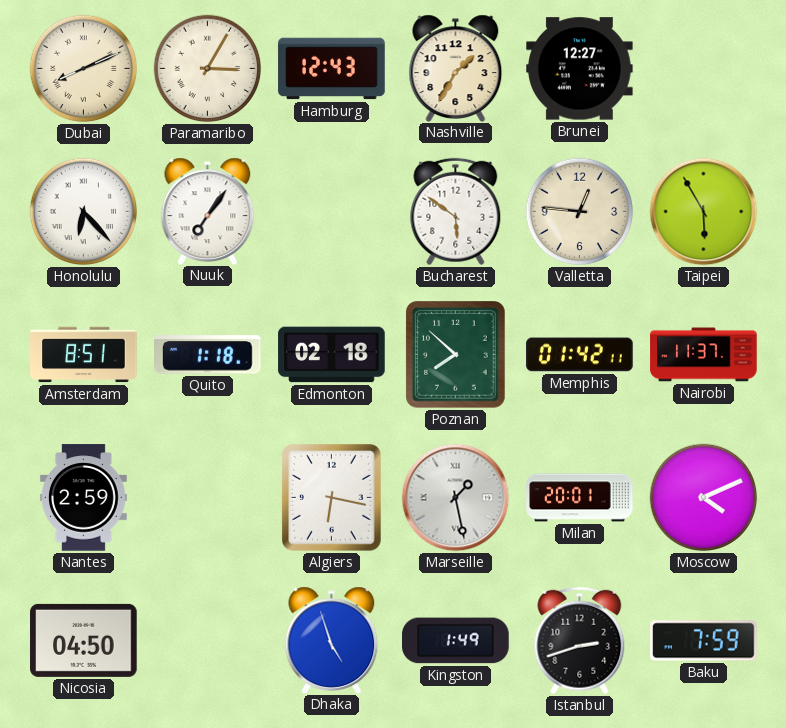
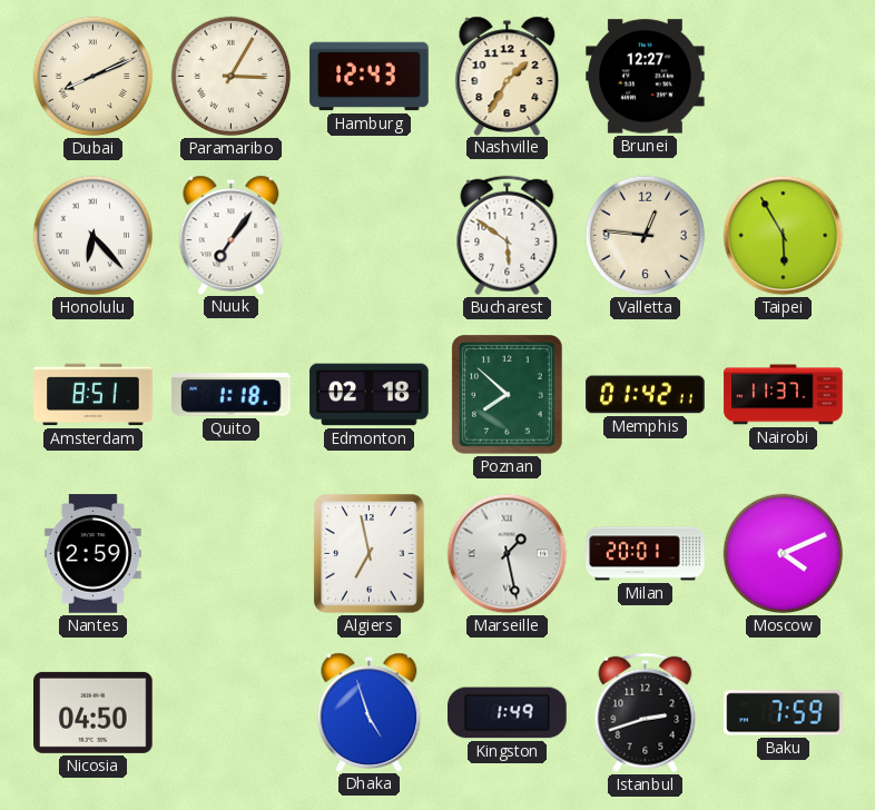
Algiers: 6:17 -> 6:58
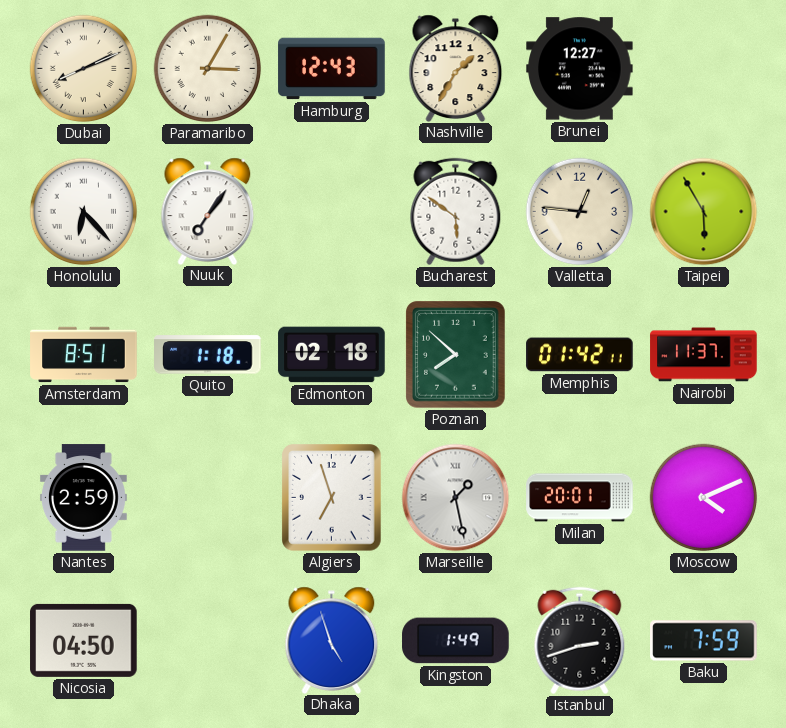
Algiers: 6:58 -> 6:57
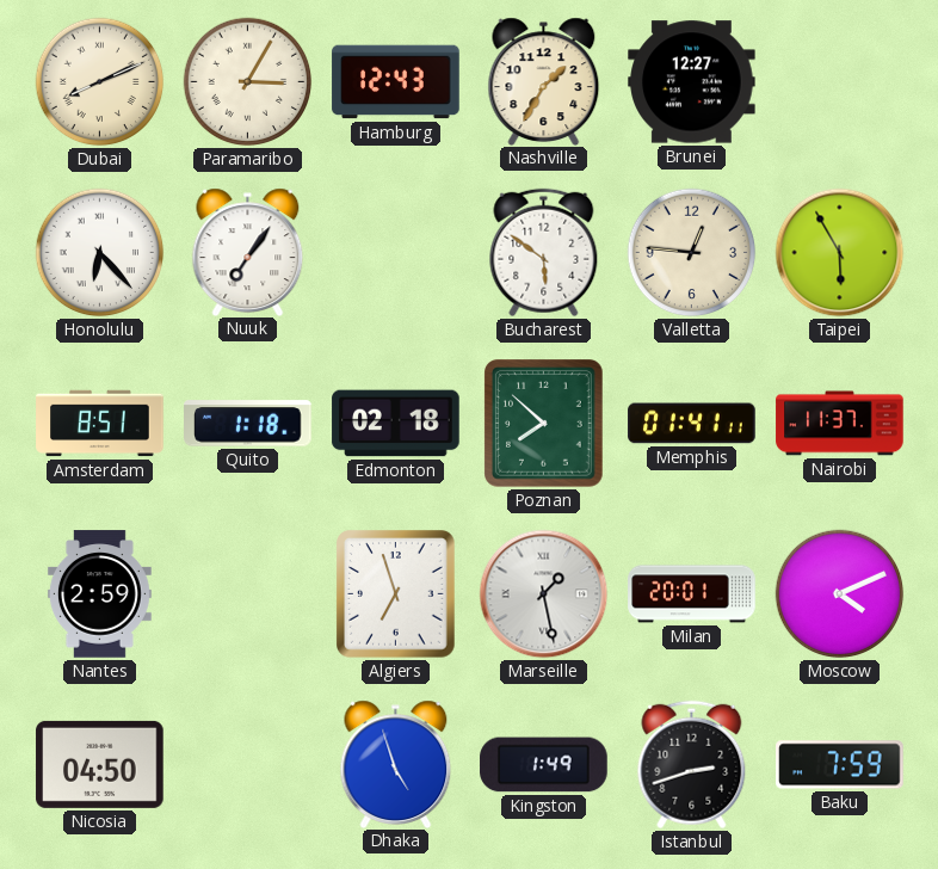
Memphis: 01:42 -> 01:41
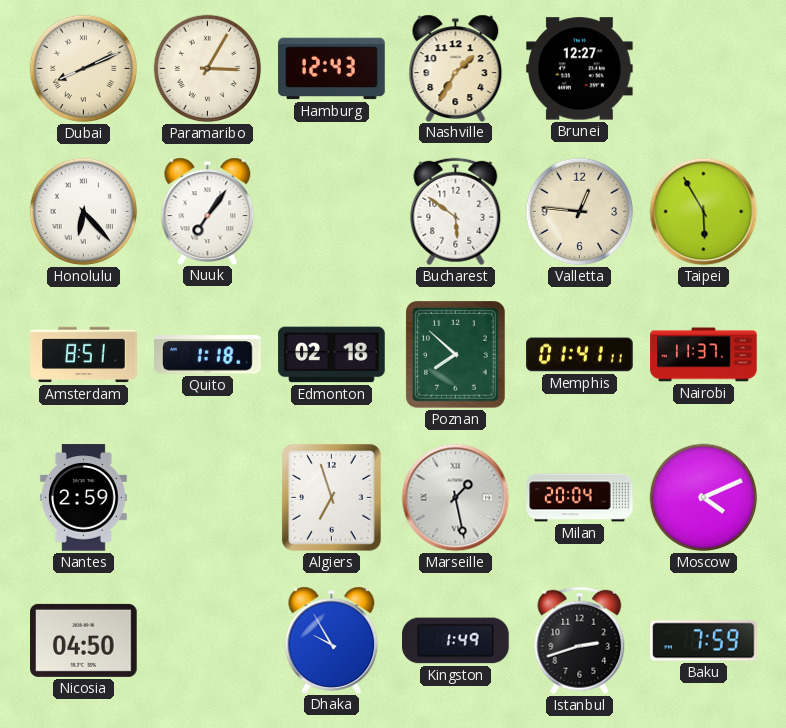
Milan: 20:01 -> 20:04
Dhaka: 4:57 -> 9:55
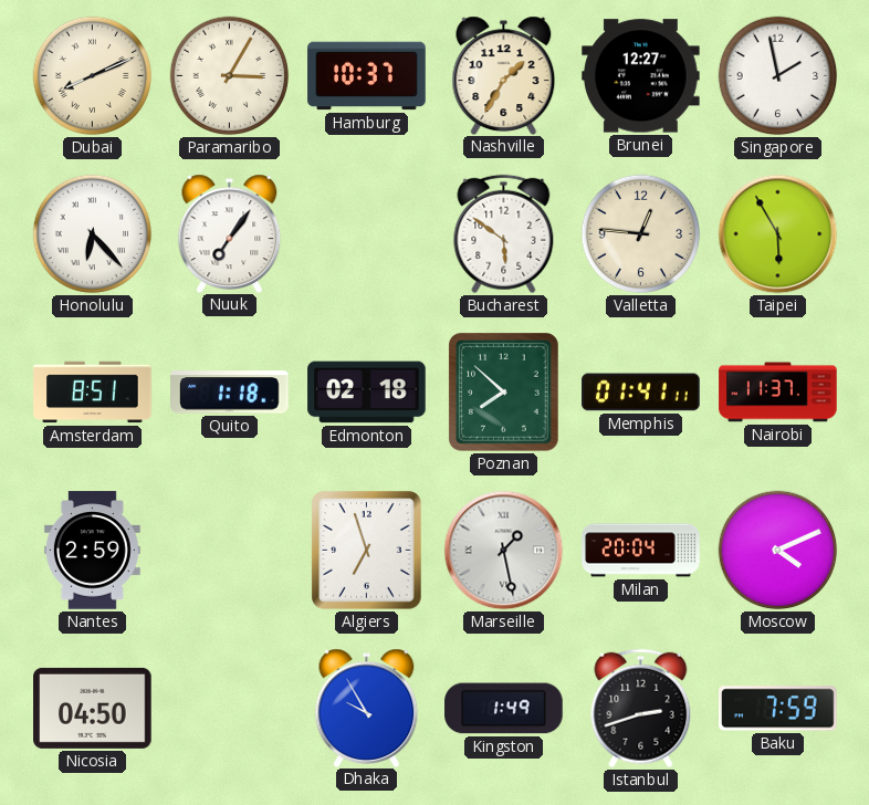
Hamburg: 12:43 -> 10:37
Singapore: none -> 1:58
